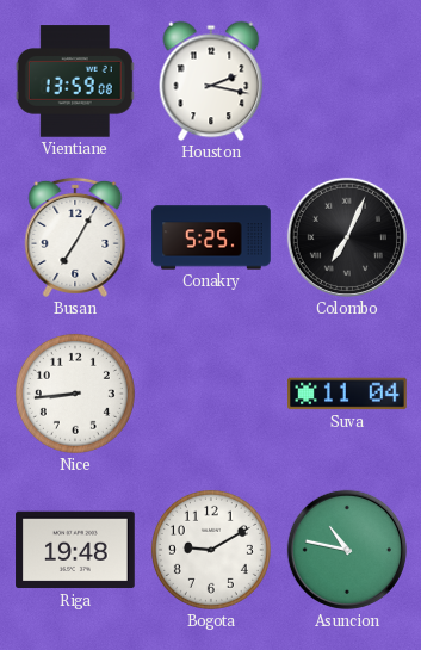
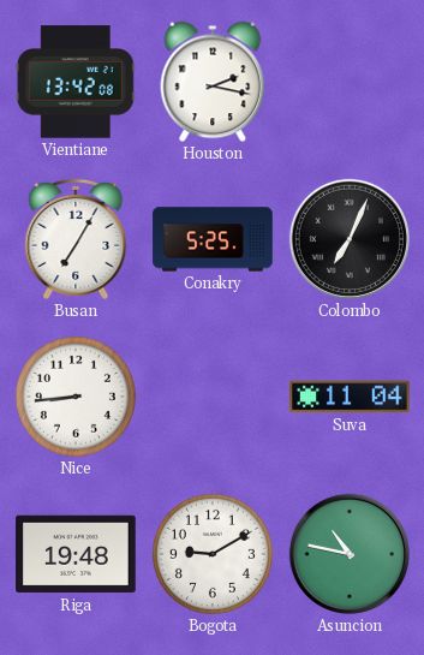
Vientiane: 13:59 -> 13:42
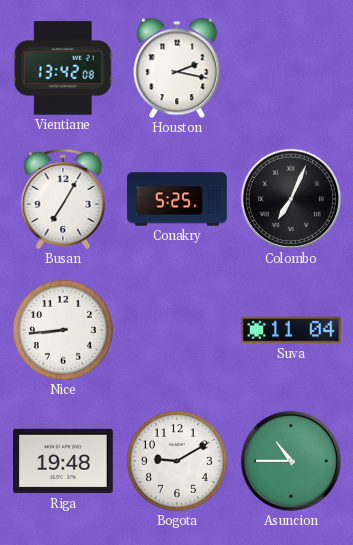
Asuncion: 10:47 -> 10:45
